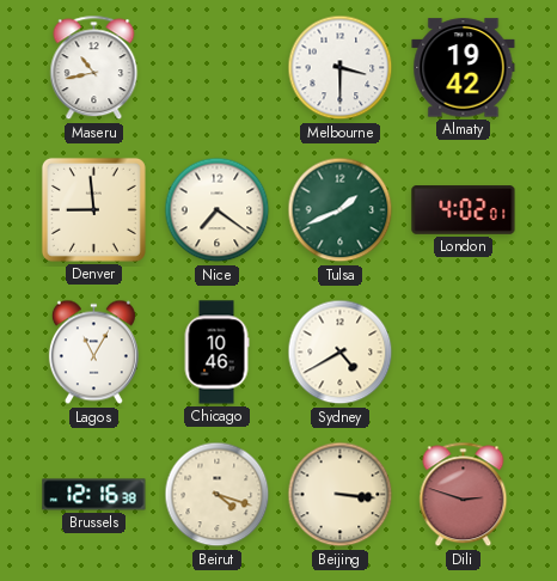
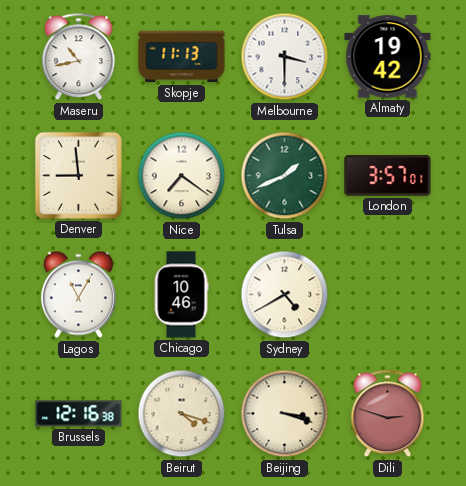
Skopje: none -> 11:13
London: 4:02 -> 3:57
Beijing: 3:16 -> 3:18
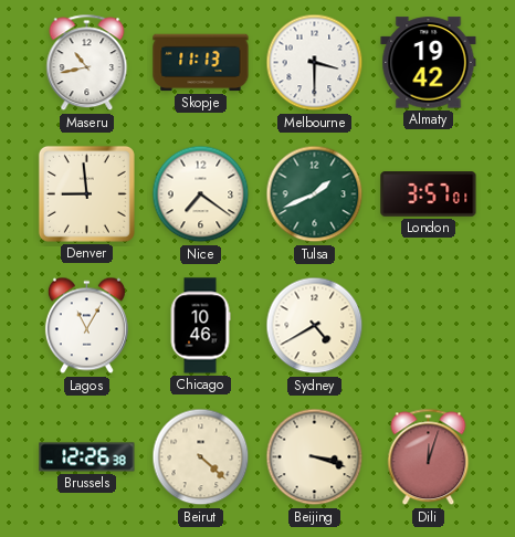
Brussels: 12:16 -> 12:26
Beirut: 4:18 -> 4:22
Dili: 2:48 -> 12:03
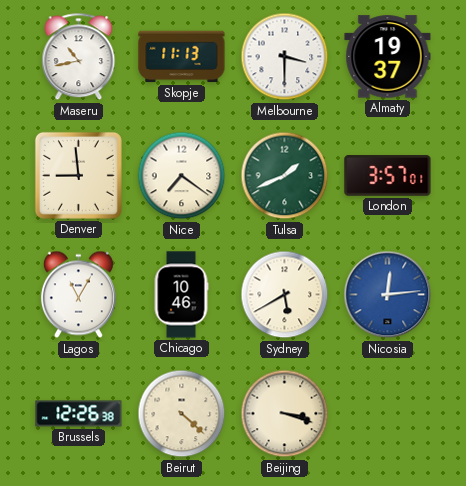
Almaty: 19:42 -> 19:37
Sydney: 4:40 -> 5:40
Nicosia: none -> 12:14
Dili: 12:03 -> none
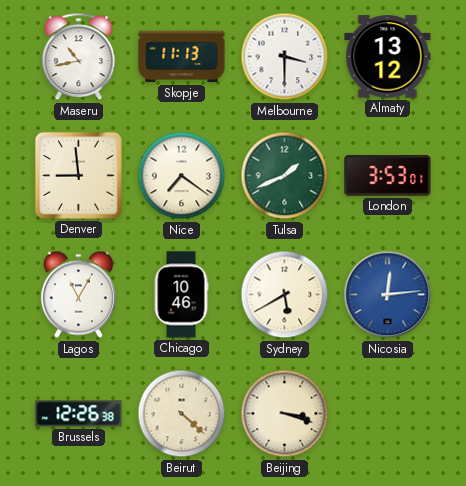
Almaty: 19:37 -> 13:12
London: 3:57 -> 3:53
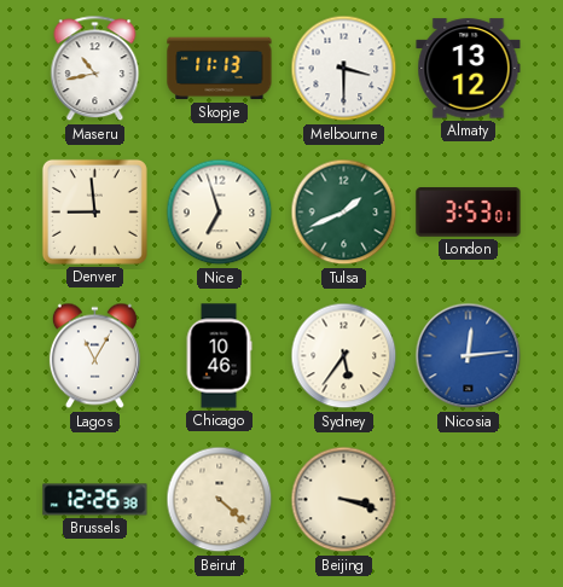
Nice: 7:21 -> 6:57
Sydney: 5:40 -> 5:36
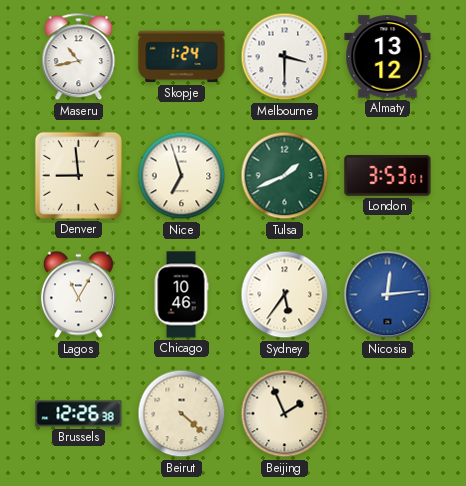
Skopje: 11:13 -> 1:24
Beijing: 3:18 -> 1:56
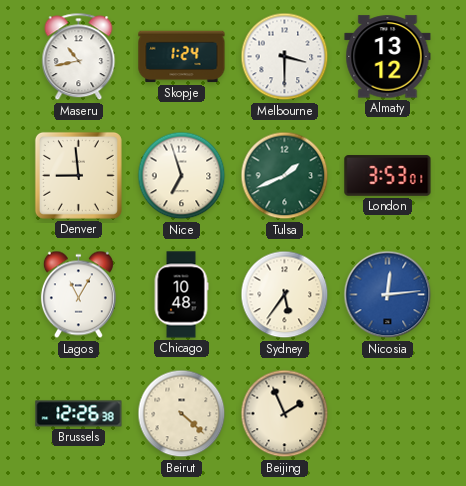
Chicago: 10:46 -> 10:48
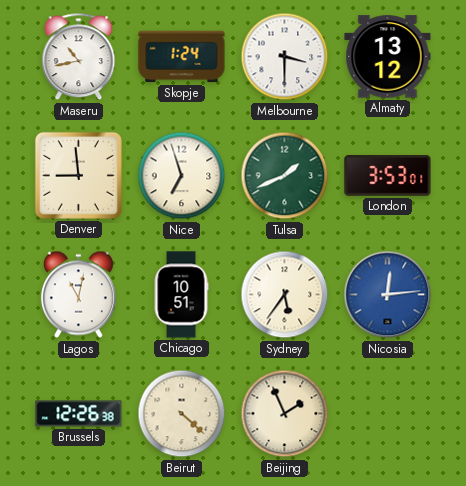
Lagos: 11:05 -> 11:02
Chicago: 10:48 -> 10:51
